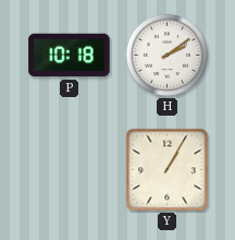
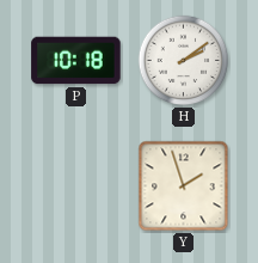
Y: 1:05 -> 1:57
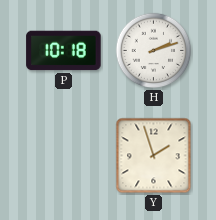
H: 2:09 -> 2:12
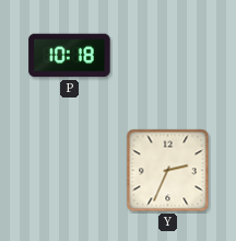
H: 2:12 -> none
Y: 1:57 -> 2:34
